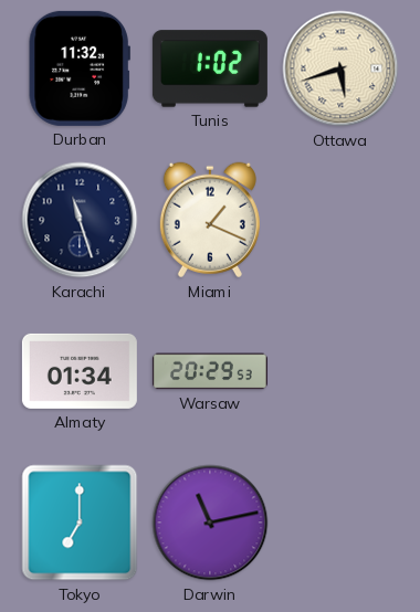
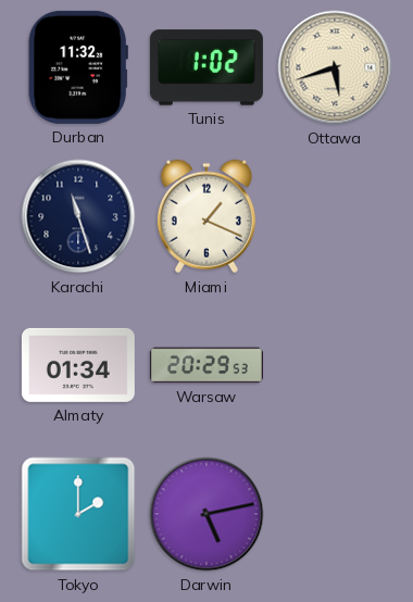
Tokyo: 7:00 -> 2:00
Darwin: 11:13 -> 5:13
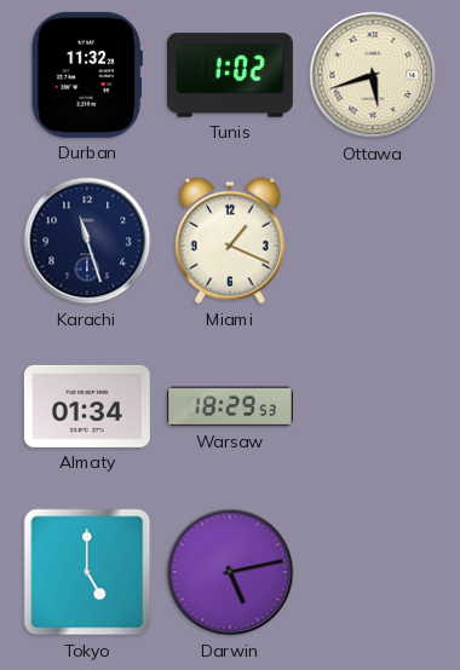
Warsaw: 20:29 -> 18:29
Tokyo: 2:00 -> 5:00
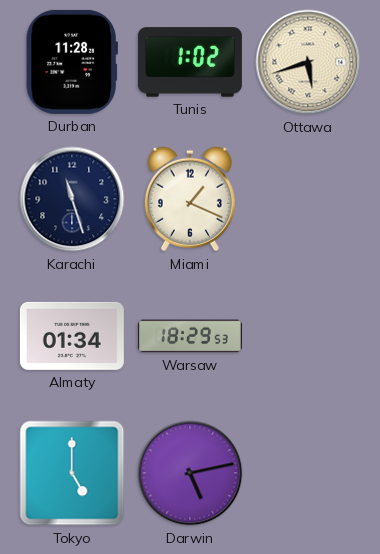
Durban: 11:32 -> 11:28
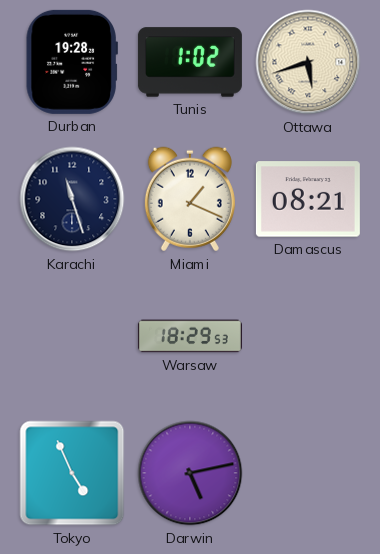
Durban: 11:28 -> 19:28
Damascus: none -> 08:21
Almaty: 01:34 -> none
Tokyo: 5:00 -> 4:56
